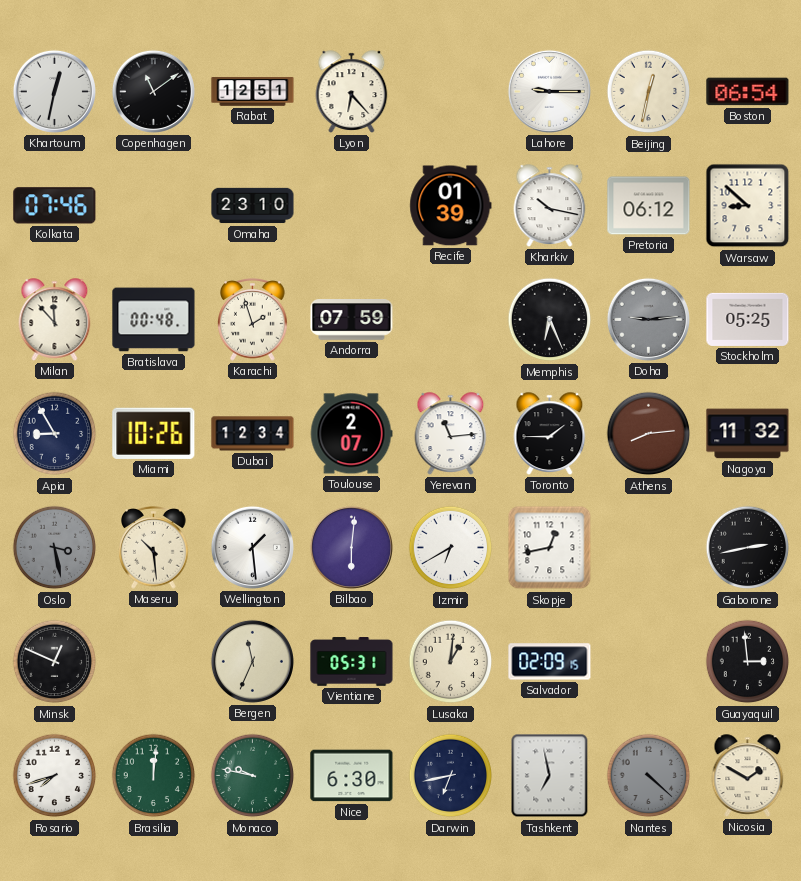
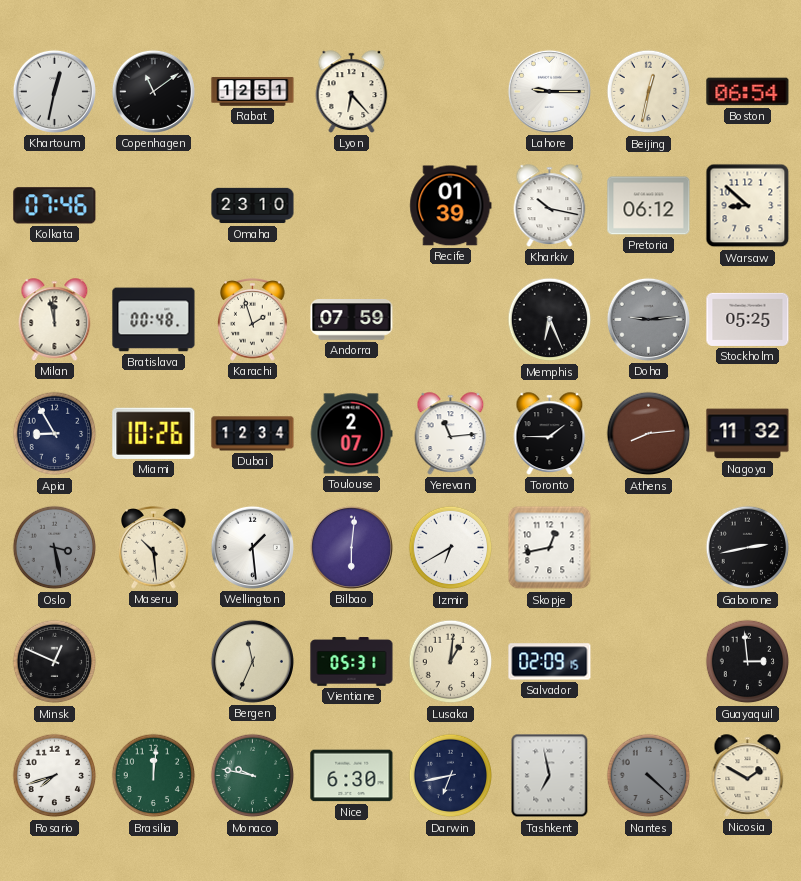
Milan: 11:53 -> 11:58
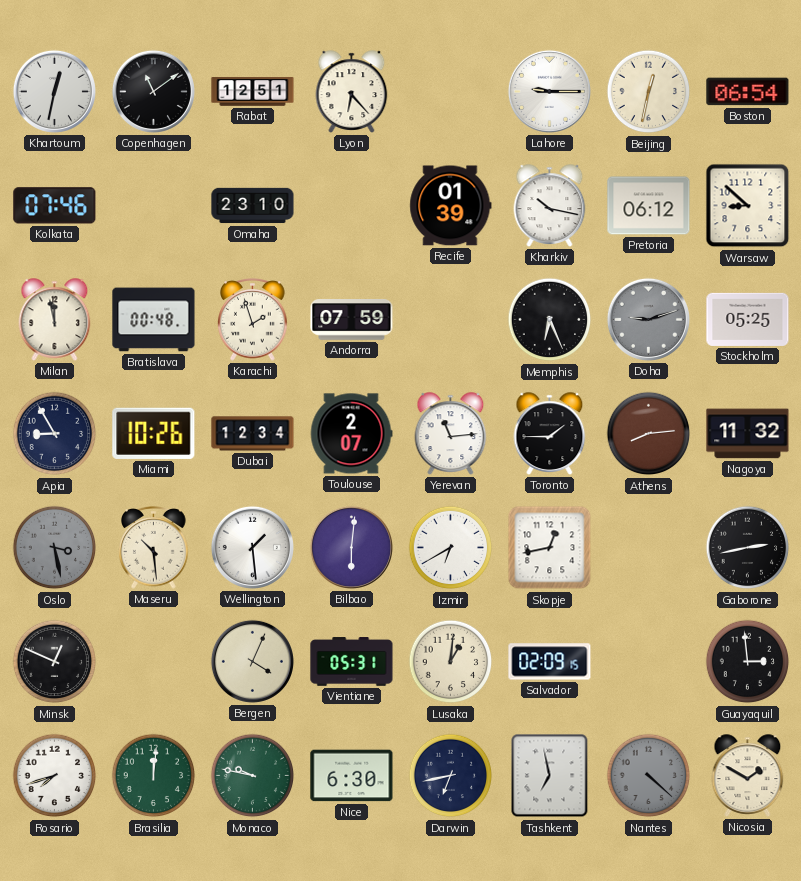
Doha: 9:14 -> 9:12
Bergen: 11:34 -> 4:04
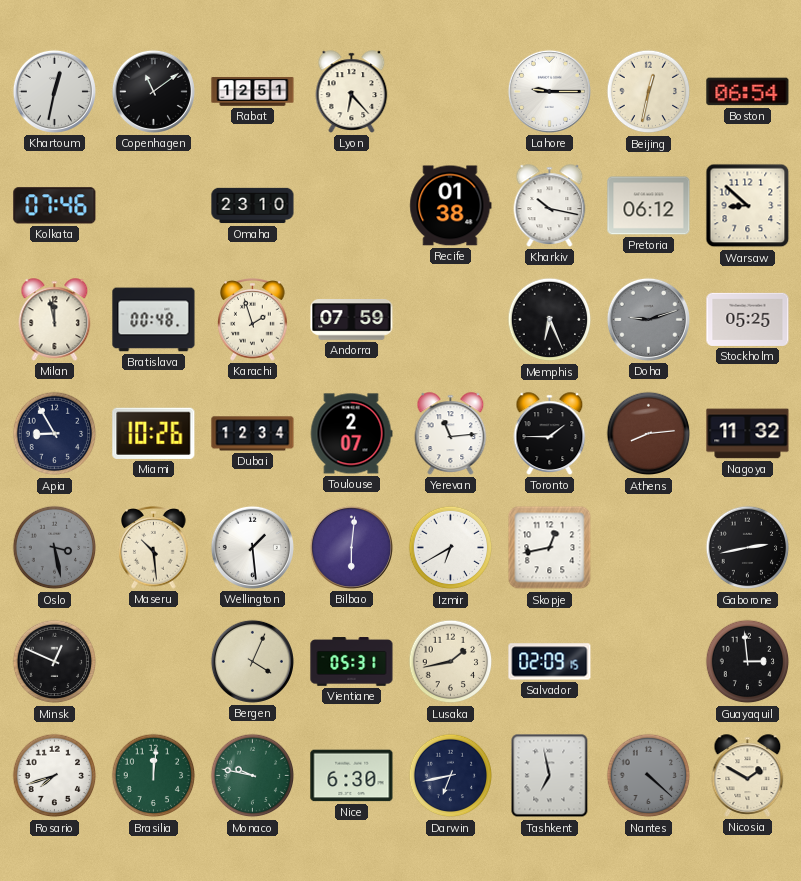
Recife: 01:39 -> 01:38
Lusaka: 1:01 -> 1:43
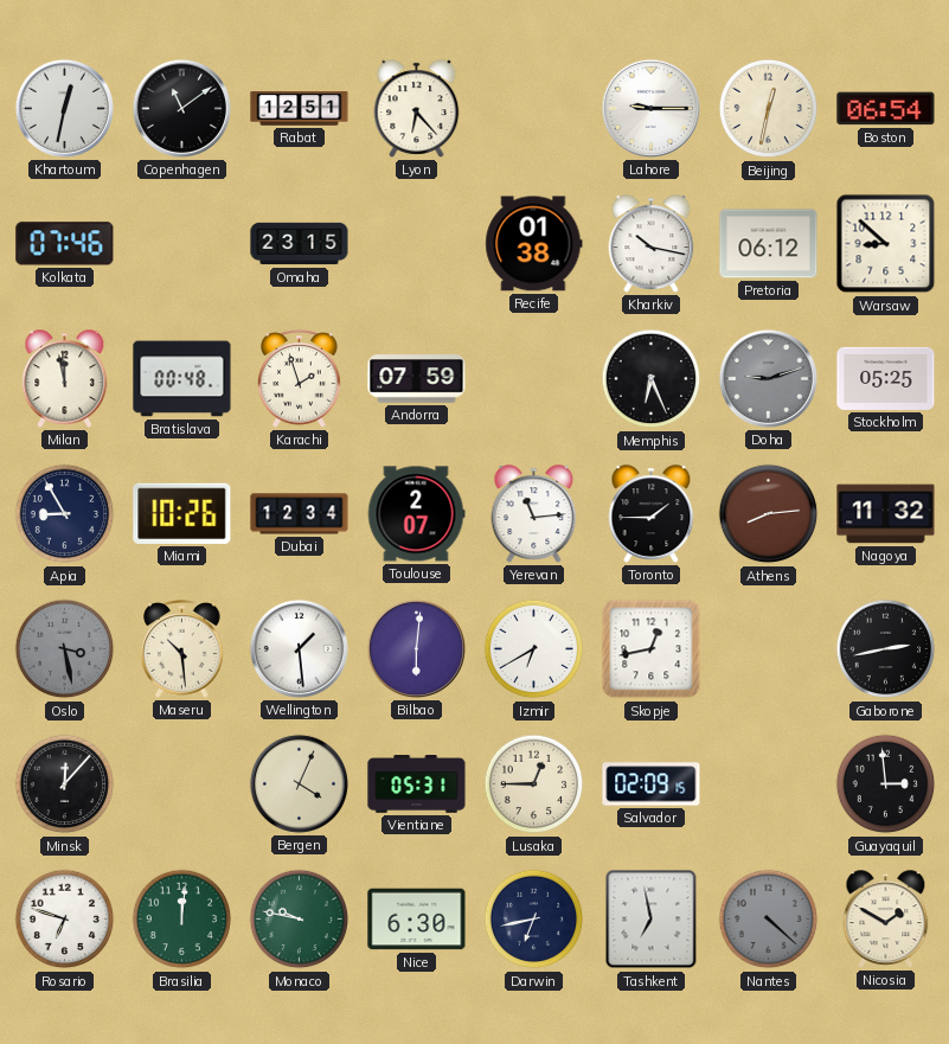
Omaha: 23:10 -> 23:15
Minsk: 12:49 -> 12:07
Lusaka: 1:43 -> 12:45
Rosario: 7:42 -> 6:48
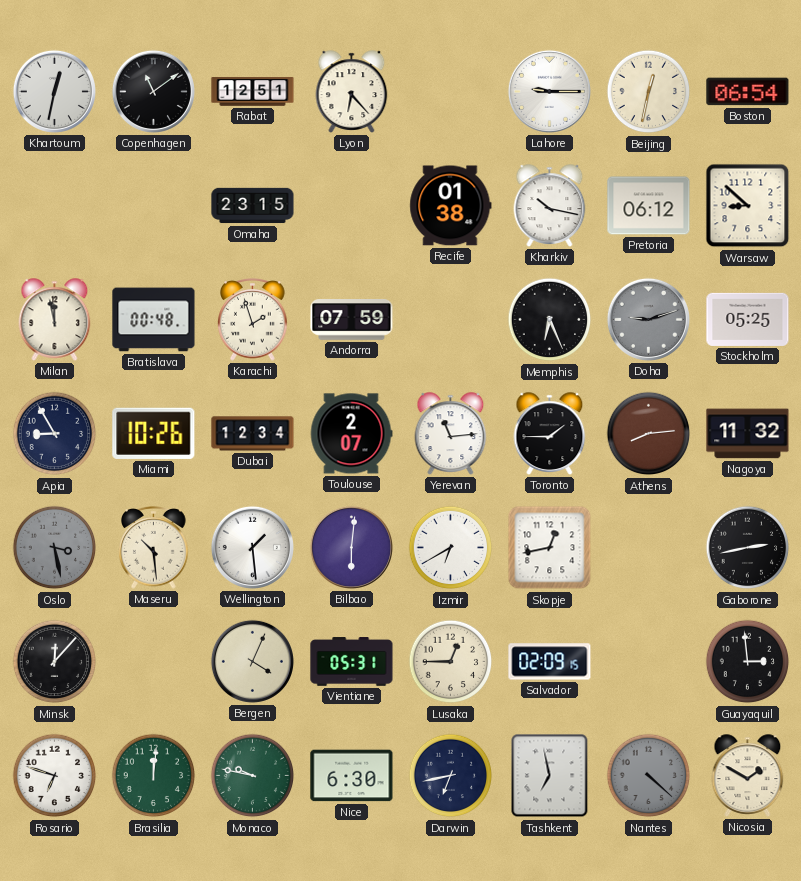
Kolkata: 07:46 -> none
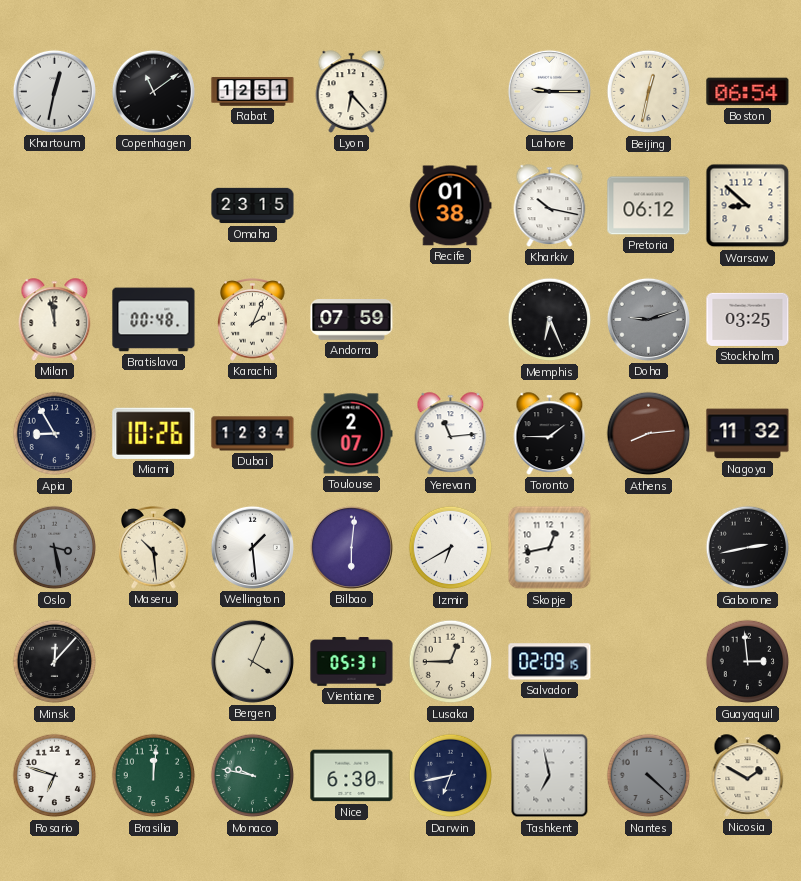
Karachi: 1:57 -> 2:04
Stockholm: 05:25 -> 03:25
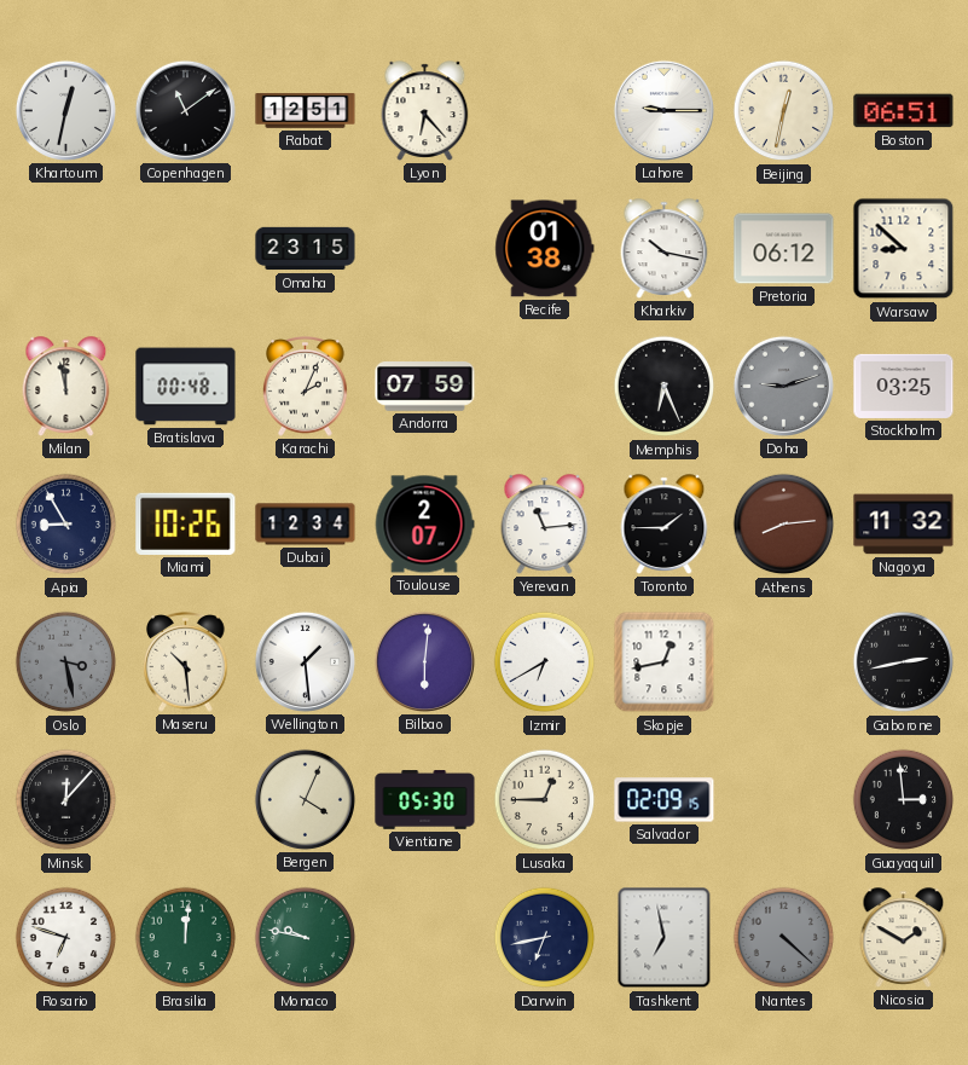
Boston: 06:54 -> 06:51
Vientiane: 05:31 -> 05:30
Nice: 6:30 -> none
